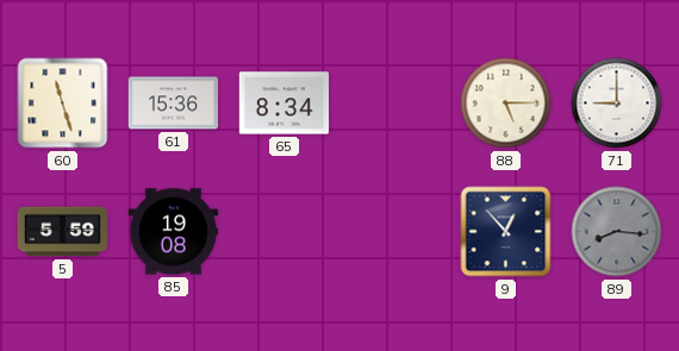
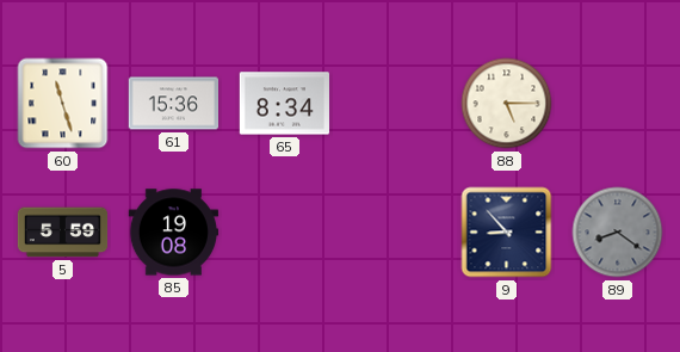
71: 9:00 -> none
9: 12:53 -> 8:53
89: 8:16 -> 8:21
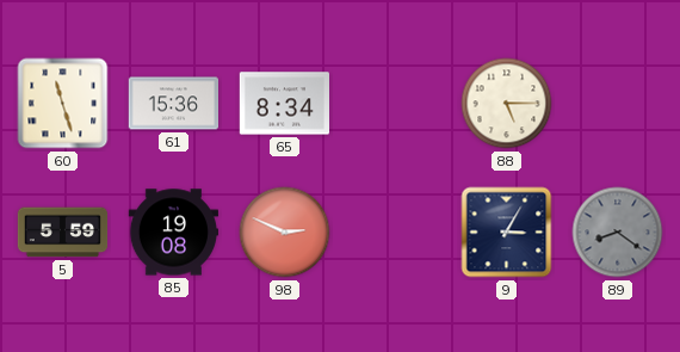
98: none -> 2:49
9: 8:53 -> 3:05
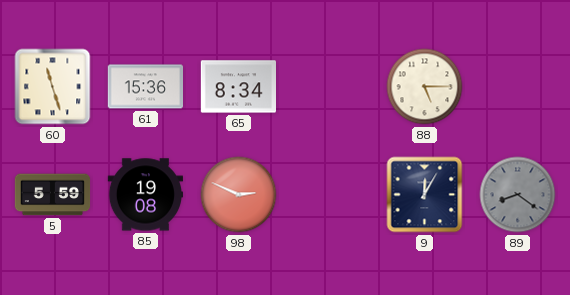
9: 3:05 -> 12:05
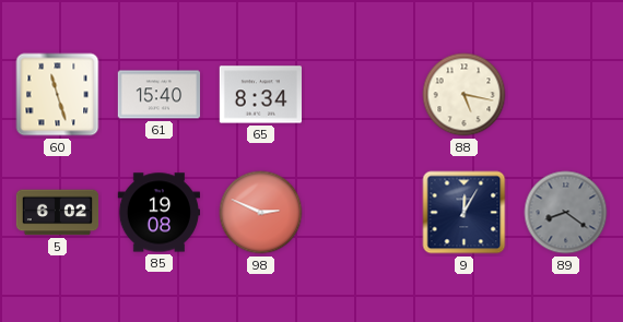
61: 15:36 -> 15:40
88: 5:15 -> 5:17
5: 5:59 -> 6:02
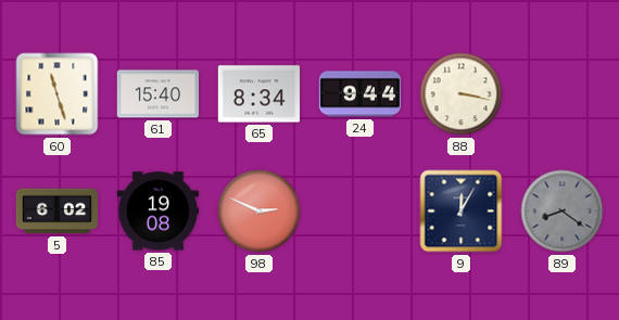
24: none -> 9:44
88: 5:17 -> 3:17
